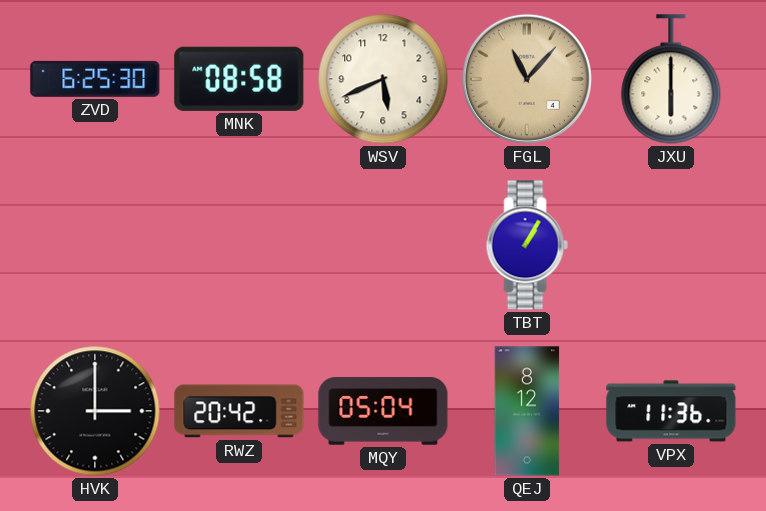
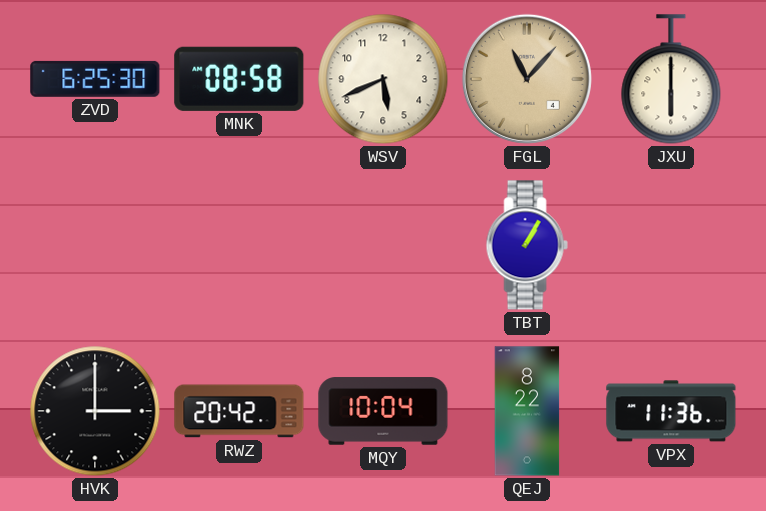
MQY: 05:04 -> 10:04
QEJ: 8:12 -> 8:22
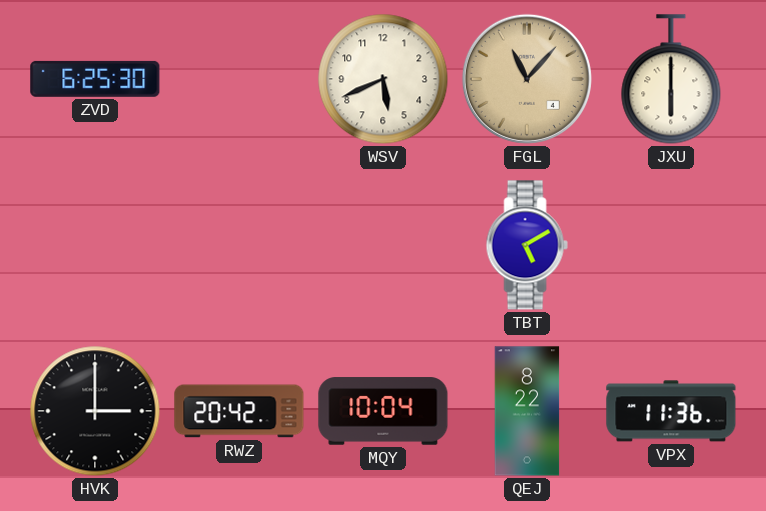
MNK: 08:58 -> none
TBT: 1:05 -> 5:10
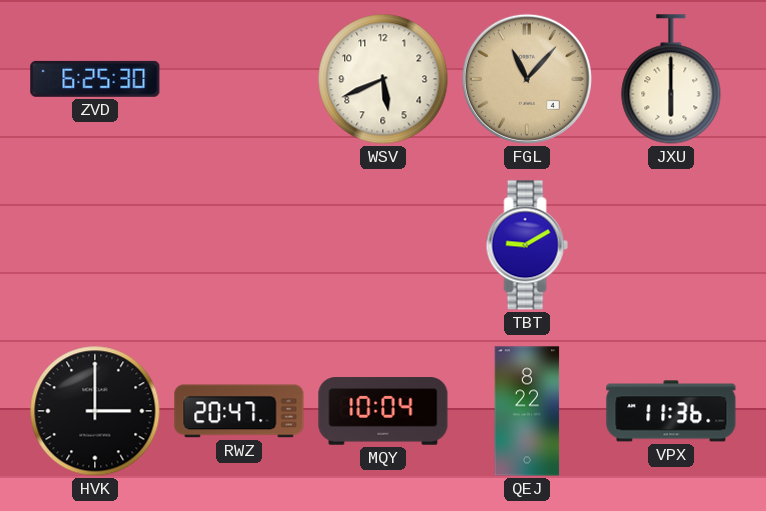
TBT: 5:10 -> 9:10
RWZ: 20:42 -> 20:47
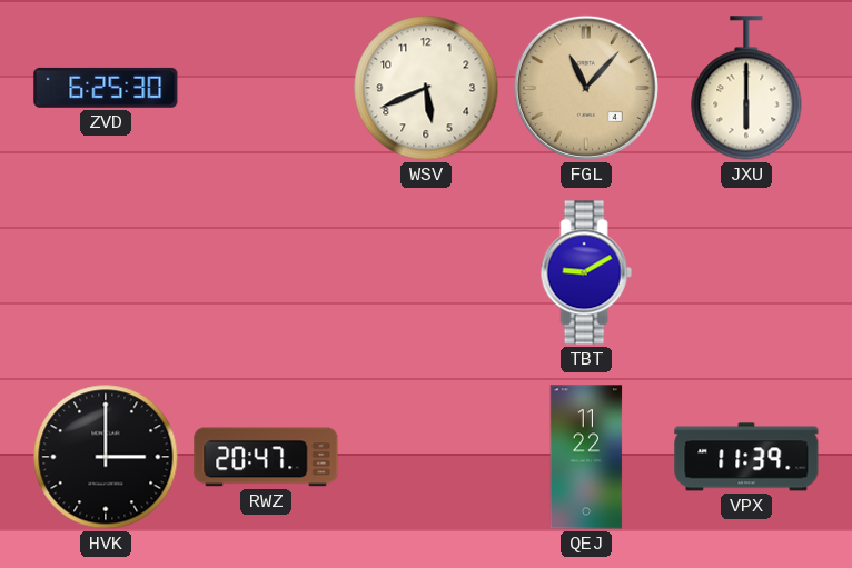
MQY: 10:04 -> none
QEJ: 8:22 -> 11:22
VPX: 11:36 -> 11:39
